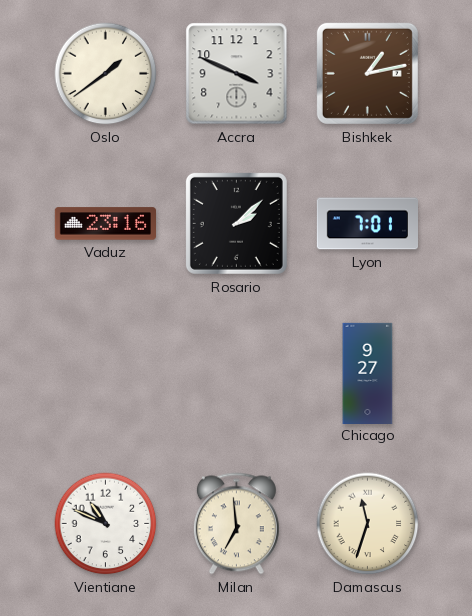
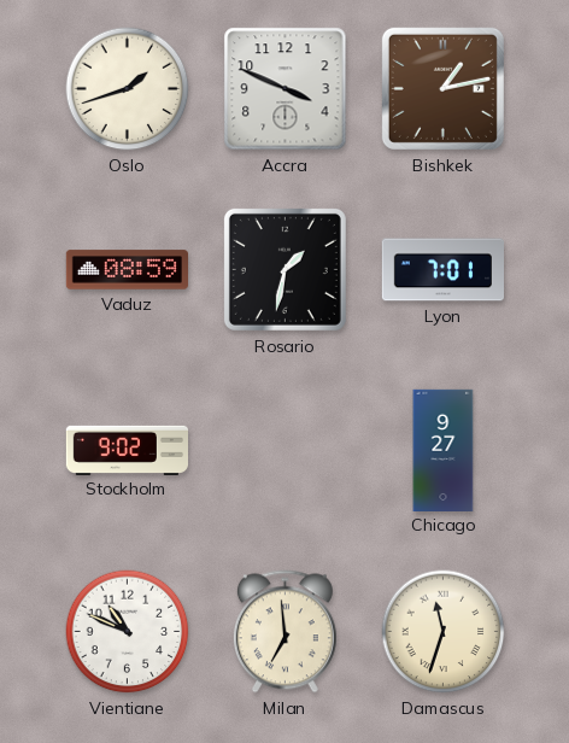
Oslo: 1:39 -> 1:42
Vaduz: 23:16 -> 08:59
Rosario: 2:08 -> 1:32
Stockholm: none -> 9:02
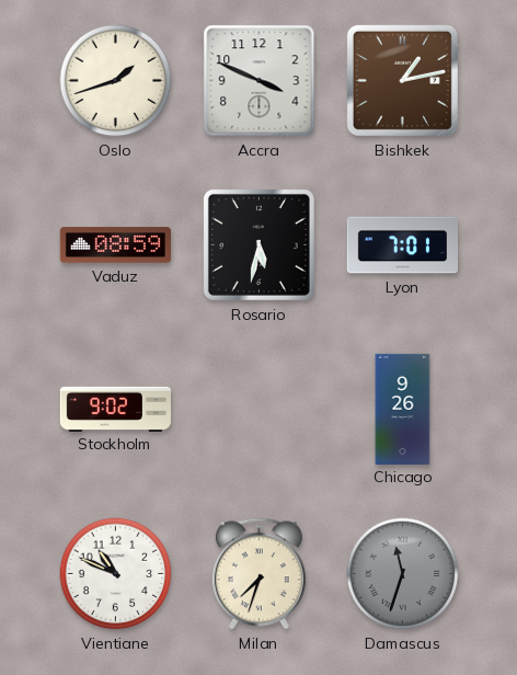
Rosario: 1:32 -> 5:32
Chicago: 9:27 -> 9:26
Milan: 6:59 -> 7:33
Damascus dial: cream -> grey
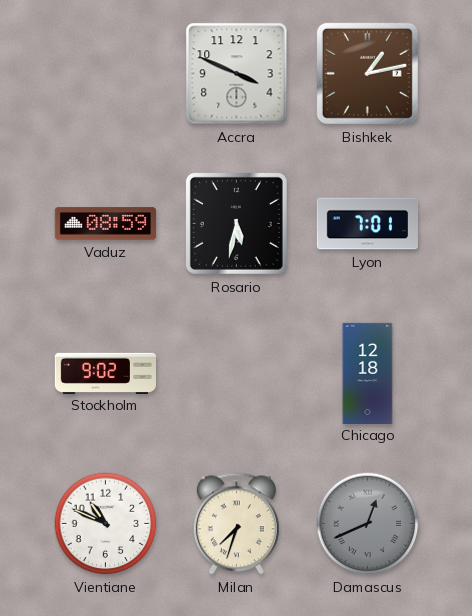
Oslo: 1:42 -> none
Chicago: 9:26 -> 12:18
Damascus: 11:33 -> 12:41
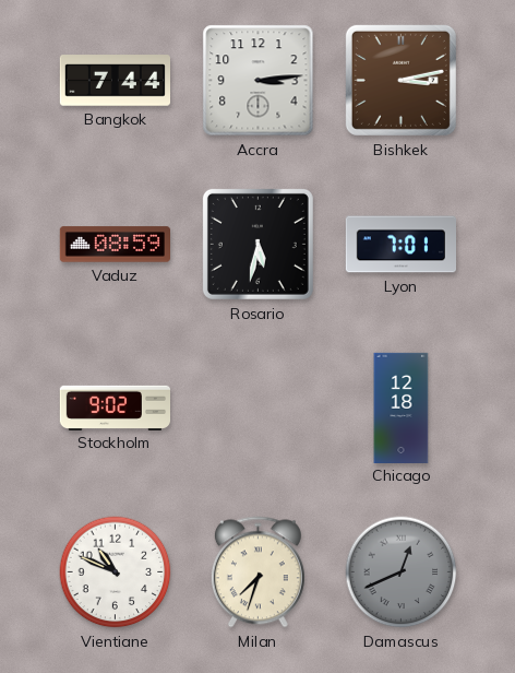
Bangkok: none -> 7:44
Accra: 3:49 -> 3:14
Bishkek: 1:13 -> 3:13
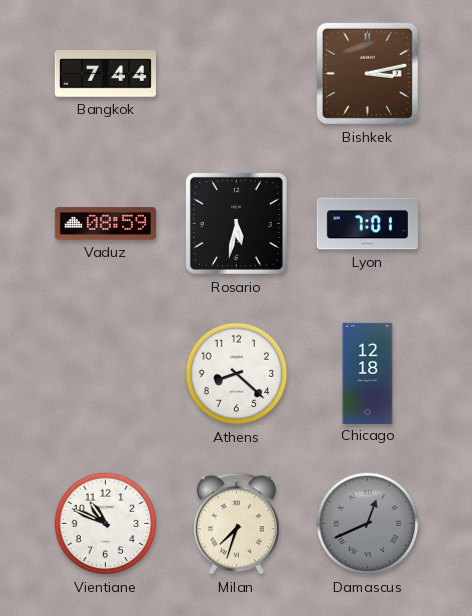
Accra: 3:14 -> none
Stockholm: 9:02 -> none
Athens: none -> 8:22
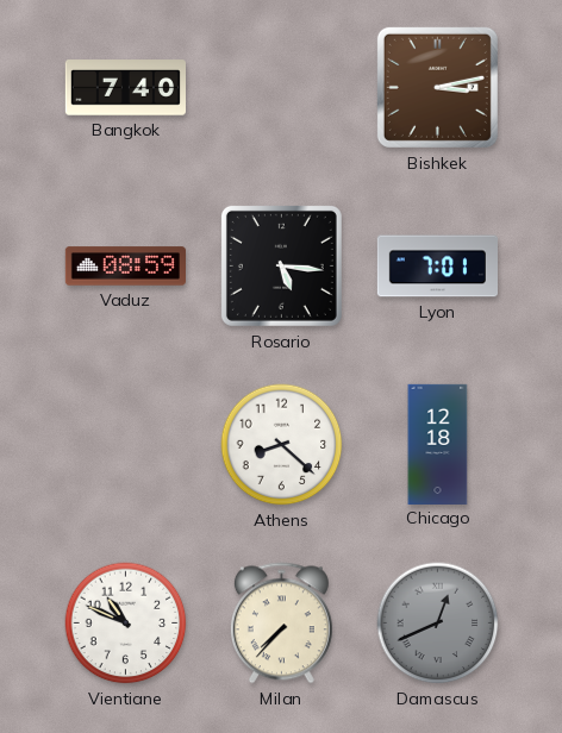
Bangkok: 7:44 -> 7:40
Rosario: 5:32 -> 5:16
Milan: 7:33 -> 7:37
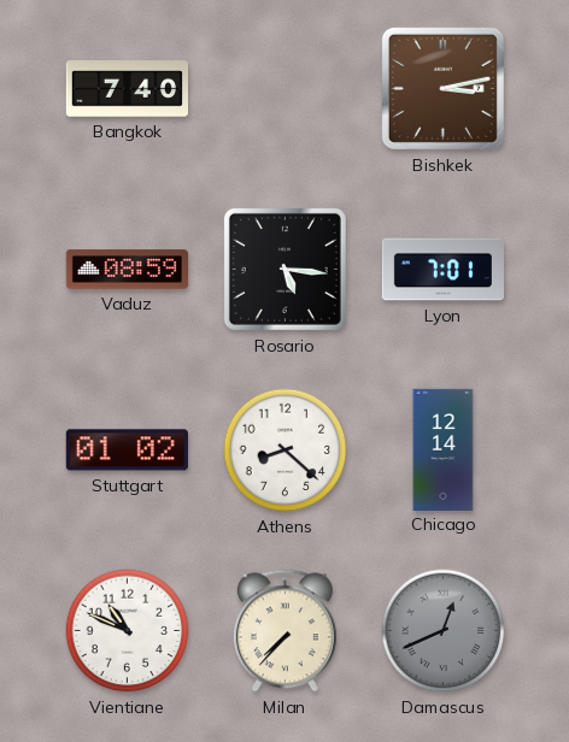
Stuttgart: none -> 01:02
Chicago: 12:18 -> 12:14
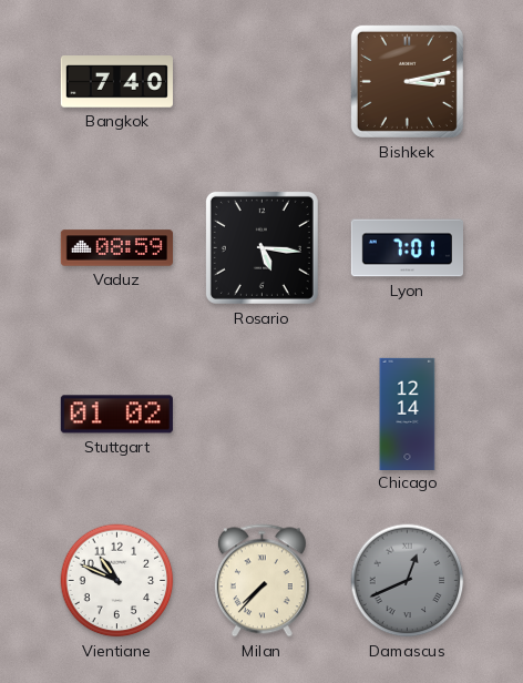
Athens: 8:22 -> none
